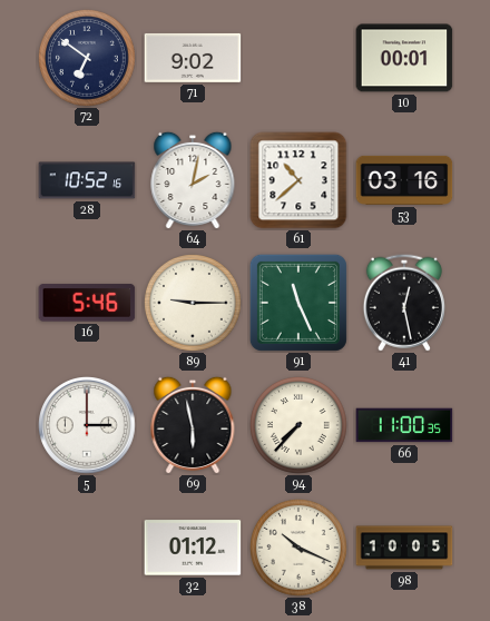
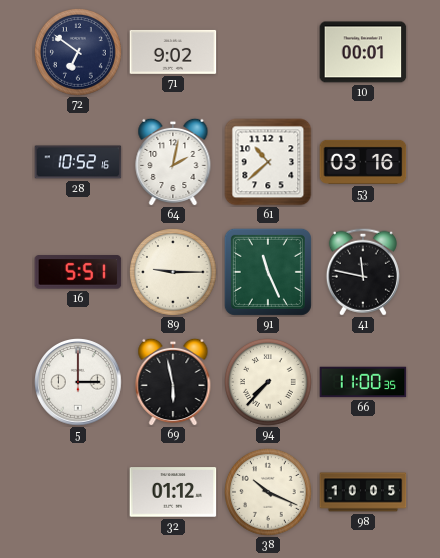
16: 5:46 -> 5:51
41: 12:28 -> 11:47
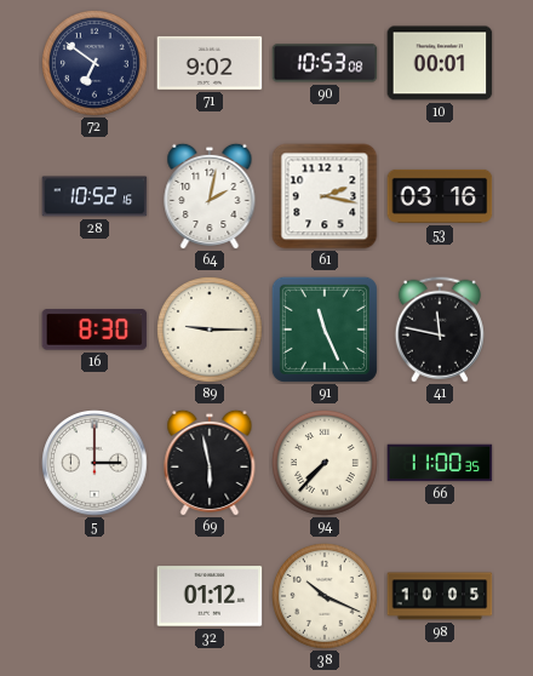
90: none -> 10:53
61: 10:38 -> 2:17
16: 5:51 -> 8:30
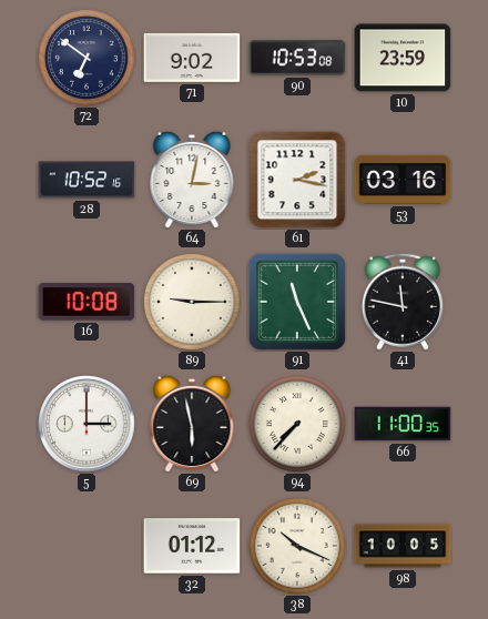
10: 00:01 -> 23:59
64: 2:02 -> 3:02
16: 8:30 -> 10:08
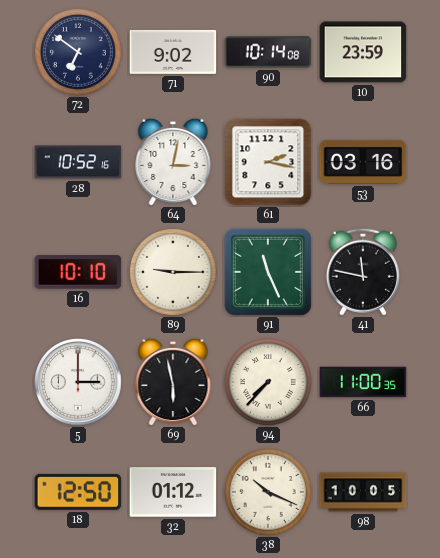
90: 10:53 -> 10:14
16: 10:08 -> 10:10
18: none -> 12:50
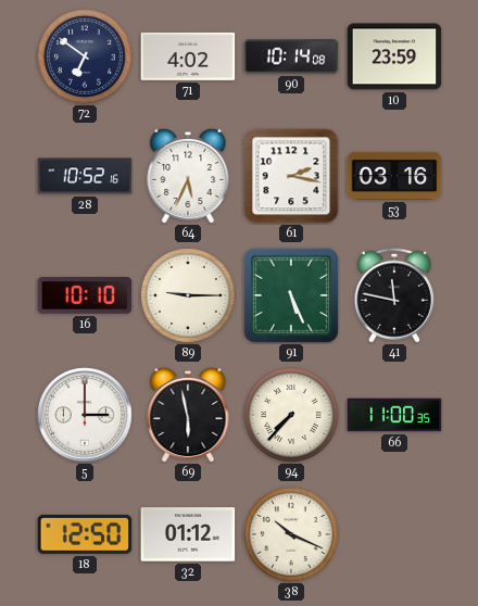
71: 9:02 -> 4:02
64: 3:02 -> 5:34
91: 11:26 -> 5:26
98: 10:05 -> none
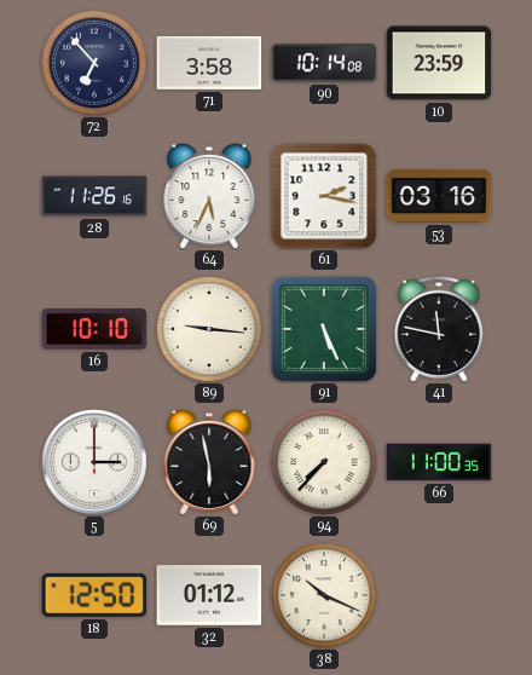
72: 6:51 -> 6:53
71: 4:02 -> 3:58
28: 10:52 -> 11:26
89: 9:15 -> 9:16
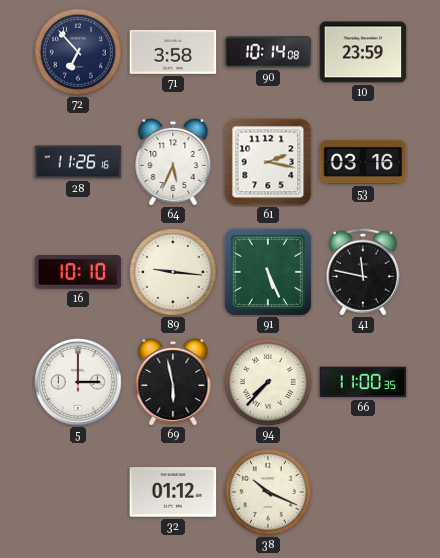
18: 12:50 -> none
